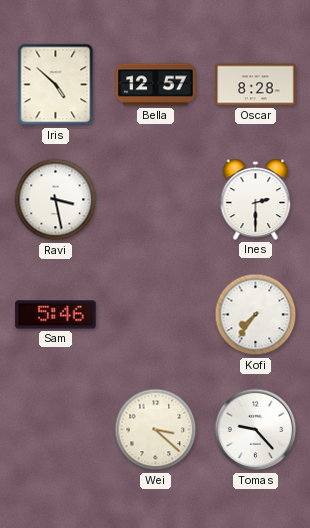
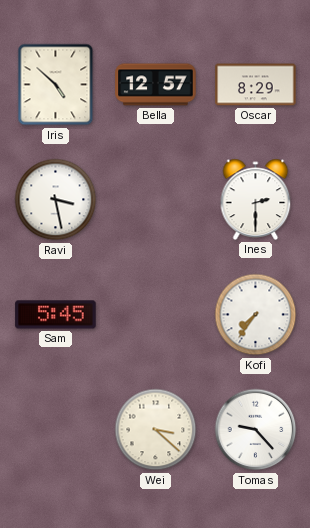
Oscar: 8:28 -> 8:29
Sam: 5:46 -> 5:45
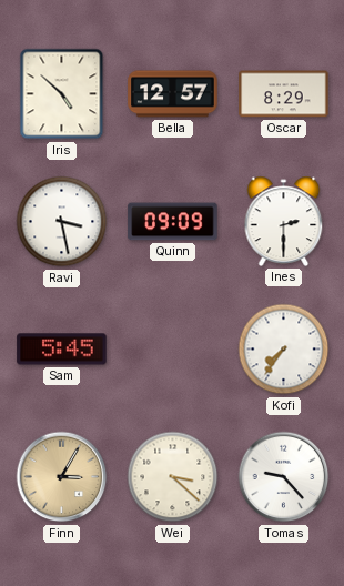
Quinn: none -> 09:09
Finn: none -> 3:05
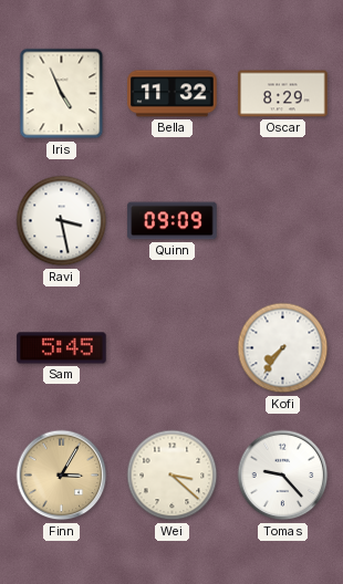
Iris: 4:52 -> 4:56
Bella: 12:57 -> 11:32
Ines: 2:30 -> none
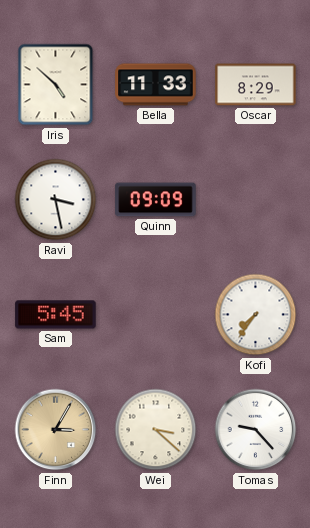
Iris: 4:56 -> 4:52
Bella: 11:32 -> 11:33
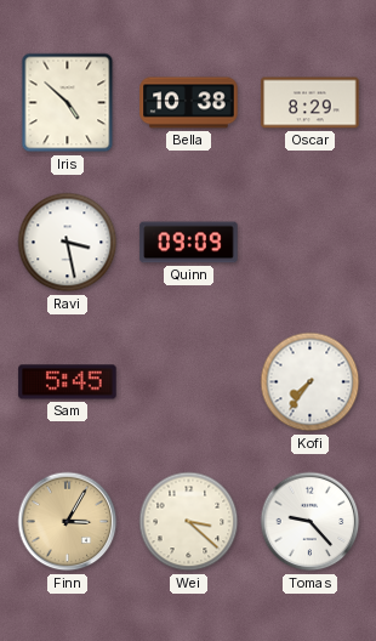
Bella: 11:33 -> 10:38
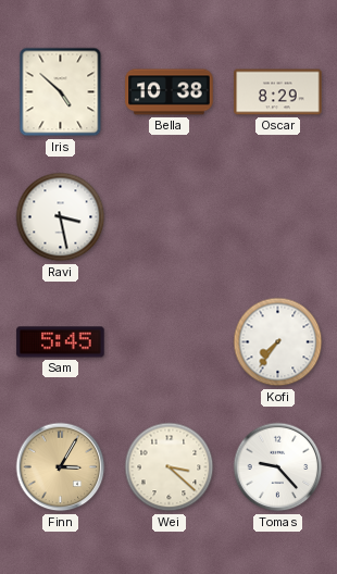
Quinn: 09:09 -> none
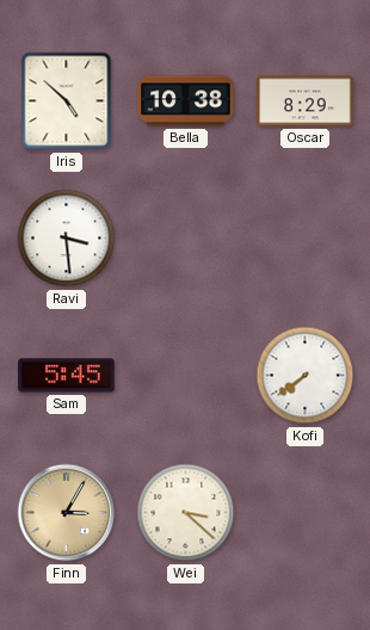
Ravi: 3:28 -> 3:29
Kofi: 7:36 -> 7:39
Tomas: 9:23 -> none
